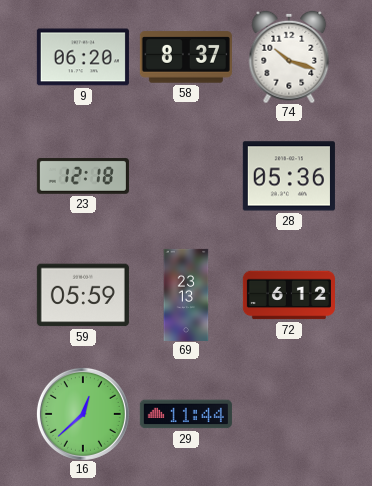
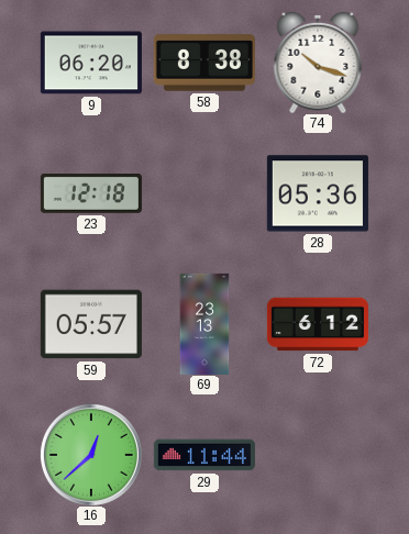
58: 8:37 -> 8:38
59: 05:59 -> 05:57
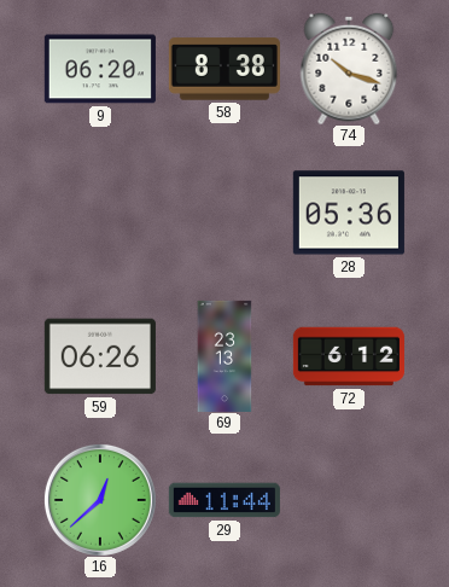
23: 12:18 -> none
59: 05:57 -> 06:26
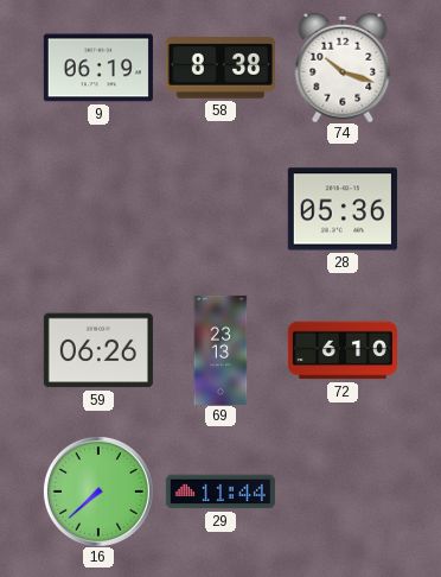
9: 06:20 -> 06:19
72: 6:12 -> 6:10
16: 12:38 -> 7:38
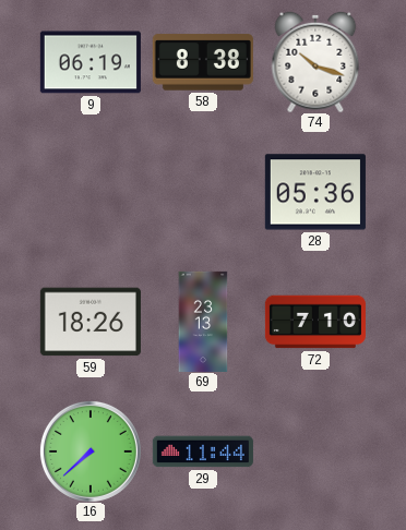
59: 06:26 -> 18:26
72: 6:10 -> 7:10
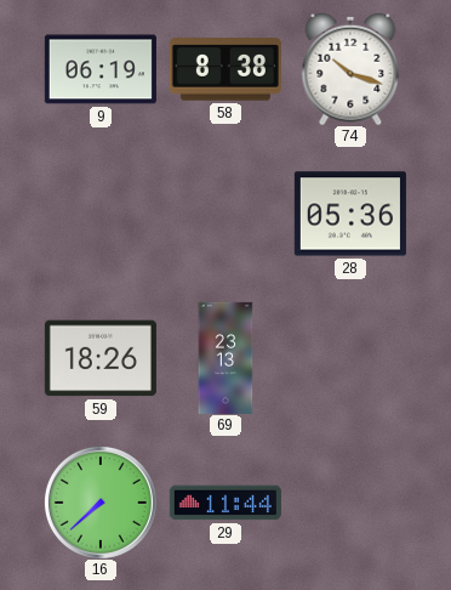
72: 7:10 -> none
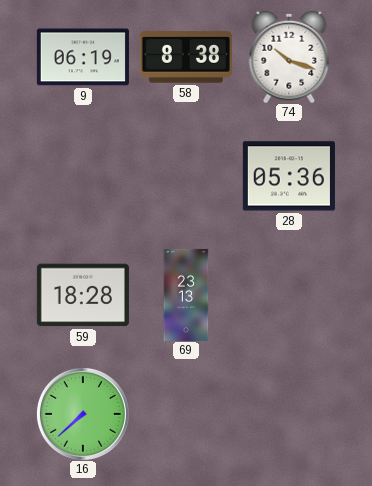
59: 18:26 -> 18:28
29: 11:44 -> none
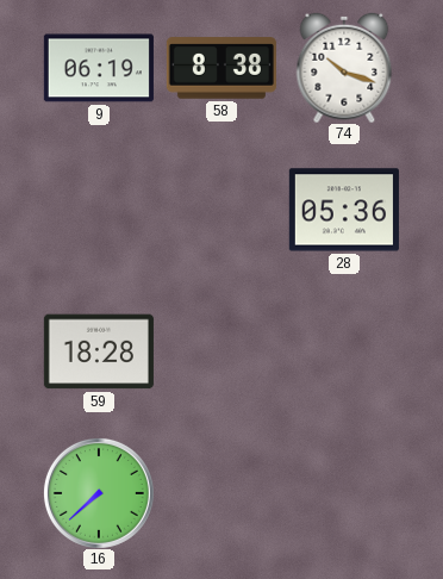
69: 23:13 -> none
